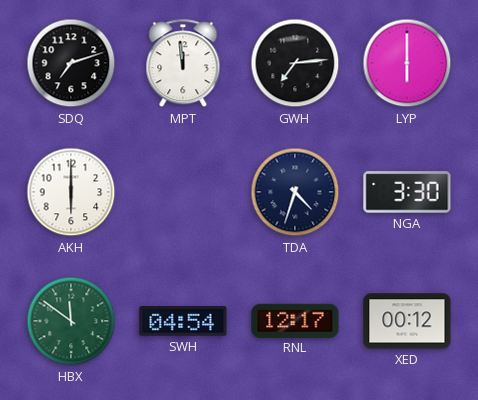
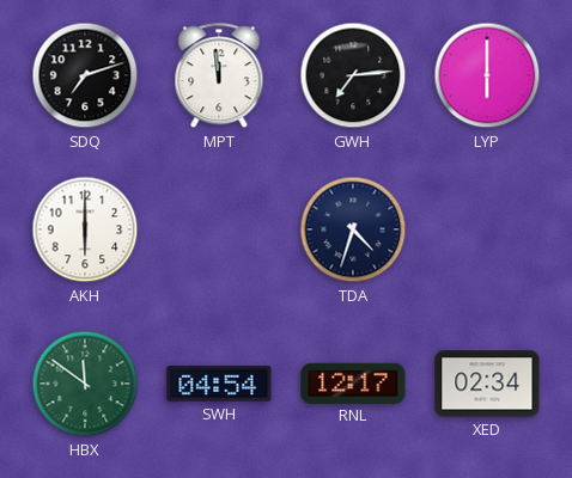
NGA: 3:30 -> none
XED: 00:12 -> 02:34
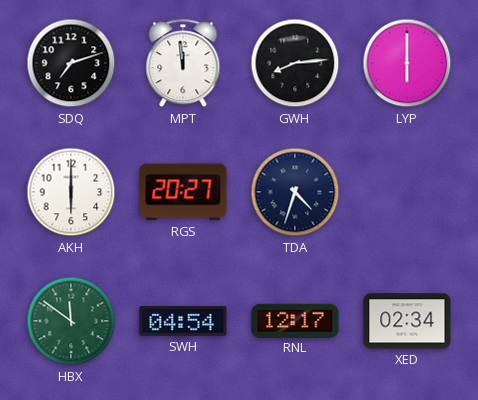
GWH: 7:14 -> 8:14
RGS: none -> 20:27
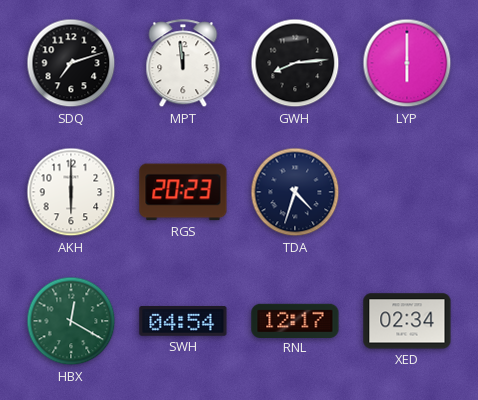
RGS: 20:27 -> 20:23
HBX: 11:51 -> 12:20
